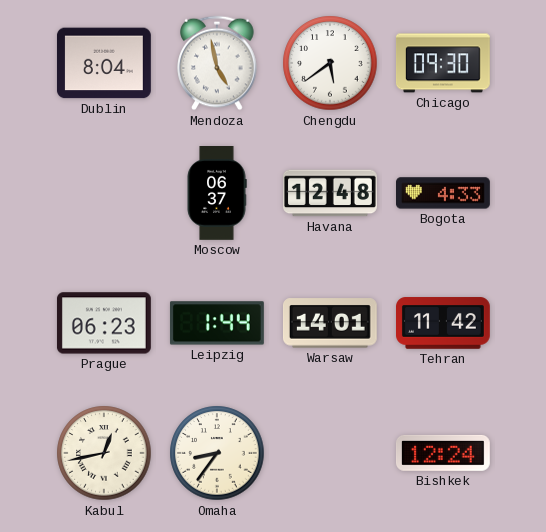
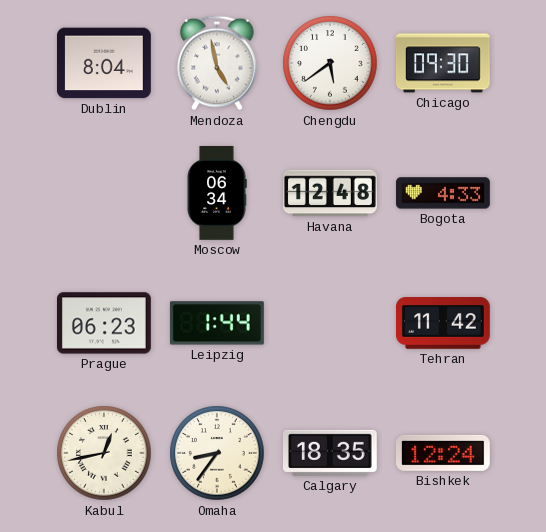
Moscow: 06:37 -> 06:34
Warsaw: 14:01 -> none
Calgary: none -> 18:35
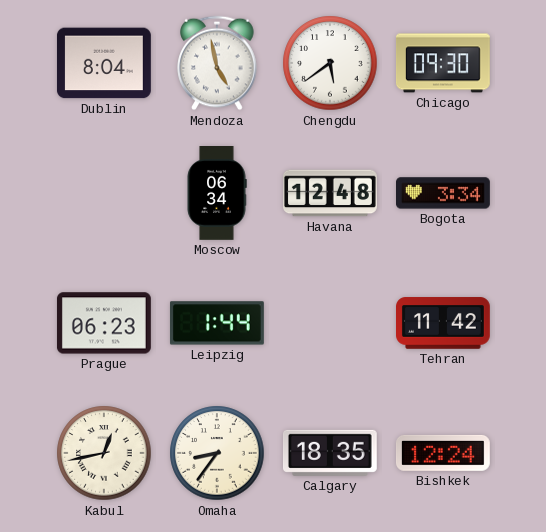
Bogota: 4:33 -> 3:34
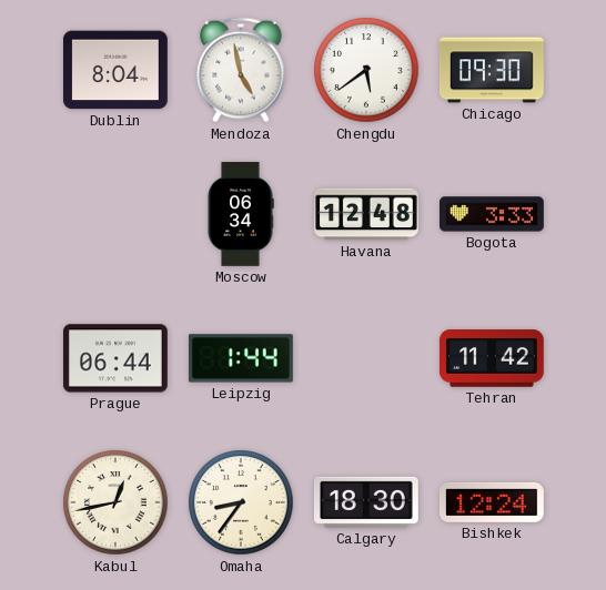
Bogota: 3:34 -> 3:33
Prague: 06:23 -> 06:44
Calgary: 18:35 -> 18:30
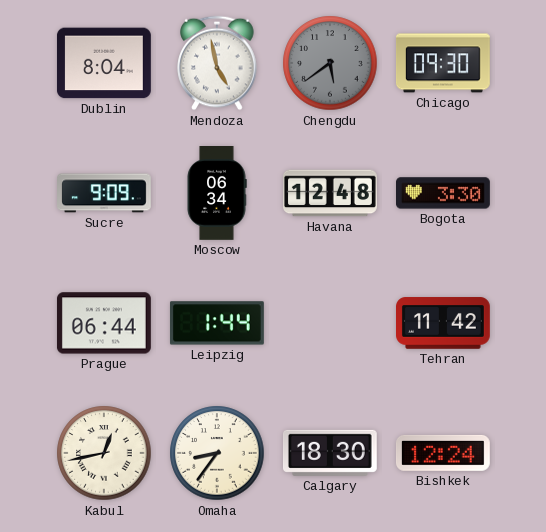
Chengdu dial: white -> grey
Sucre: none -> 9:09
Bogota: 3:33 -> 3:30
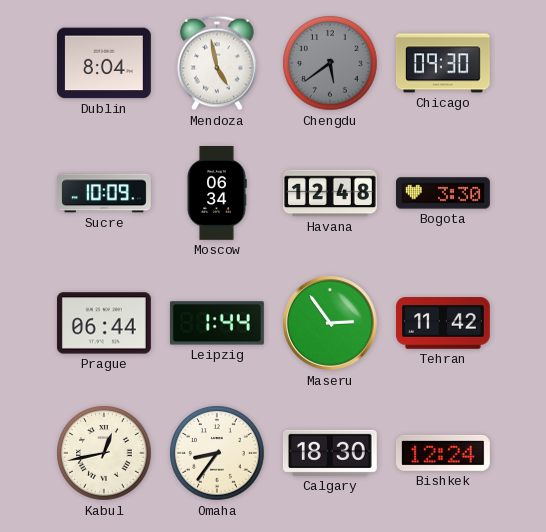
Sucre: 9:09 -> 10:09
Maseru: none -> 2:54
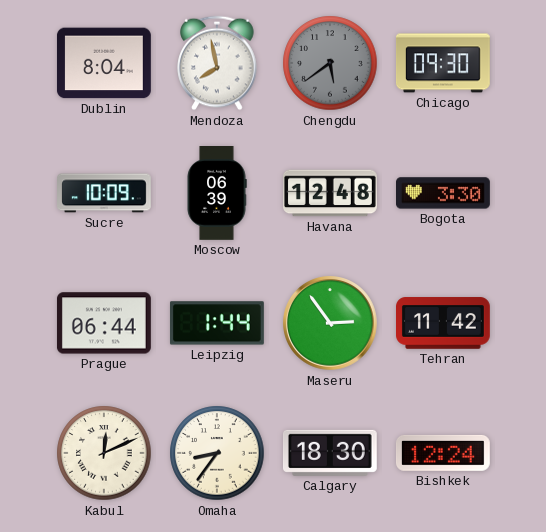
Mendoza: 4:58 -> 7:58
Moscow: 06:34 -> 06:39
Kabul: 12:43 -> 12:11
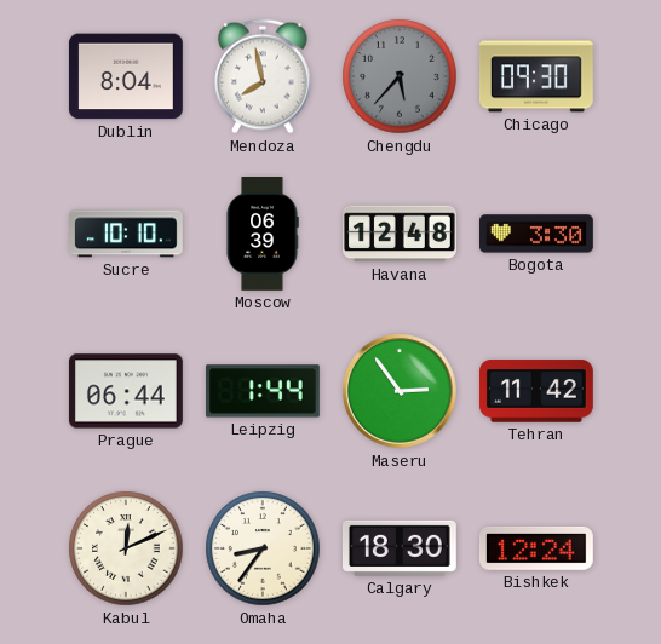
Chengdu: 5:39 -> 5:37
Sucre: 10:09 -> 10:10
